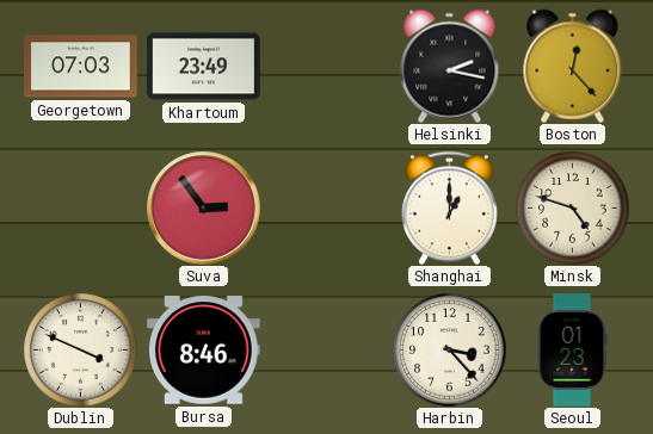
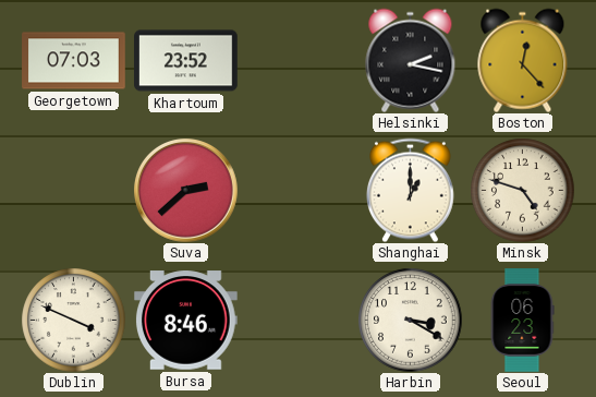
Khartoum: 23:49 -> 23:52
Suva: 2:54 -> 2:38
Harbin: 3:23 -> 3:20
Seoul: 01:23 -> 06:23
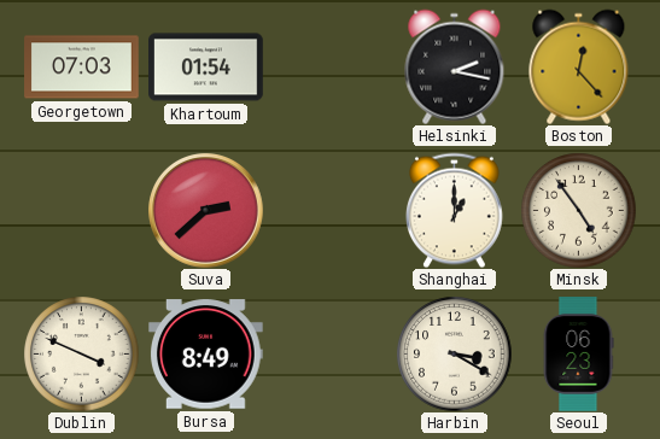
Khartoum: 23:52 -> 01:54
Minsk: 4:48 -> 4:54
Bursa: 8:46 -> 8:49
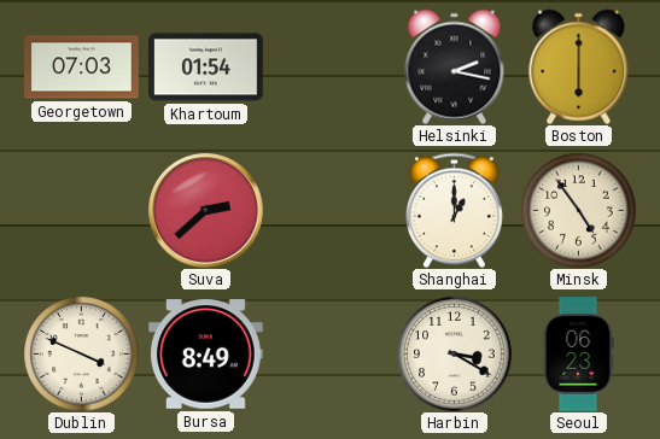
Boston: 12:23 -> 6:00
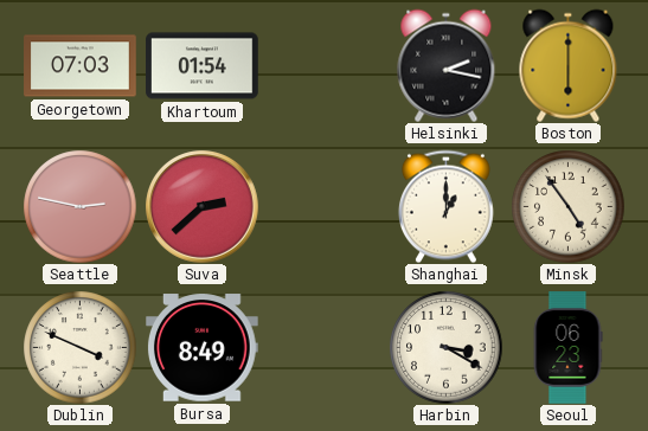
Seattle: none -> 2:47
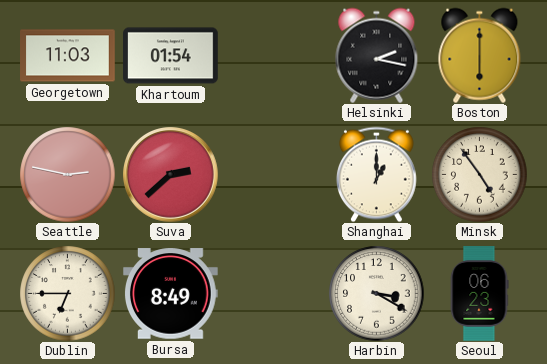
Georgetown: 07:03 -> 11:03
Dublin: 3:49 -> 6:45
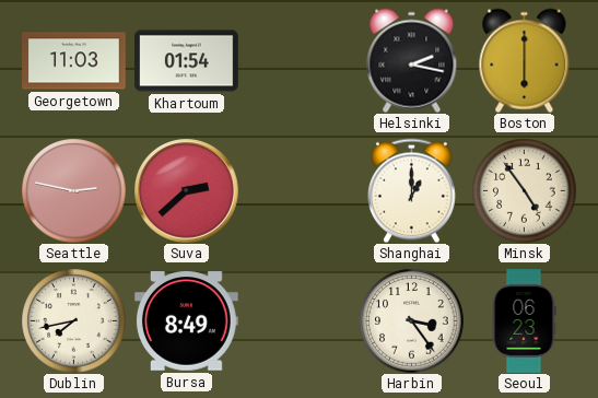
Dublin: 6:45 -> 7:43
Harbin: 3:20 -> 3:24
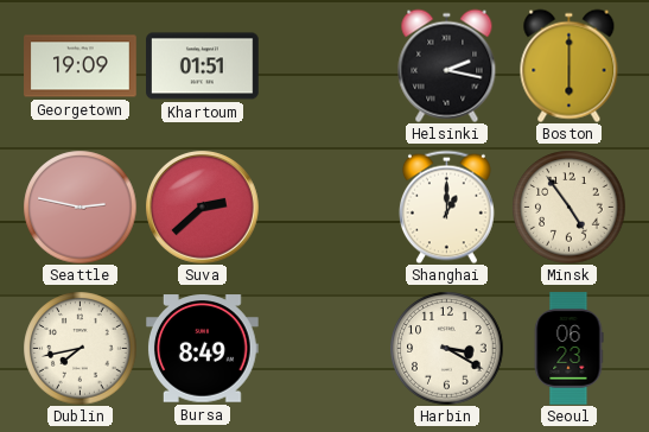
Georgetown: 11:03 -> 19:09
Khartoum: 01:54 -> 01:51
Harbin: 3:24 -> 3:20
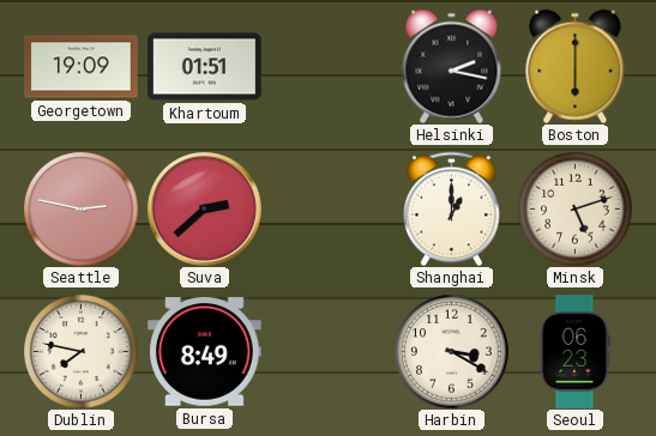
Minsk: 4:54 -> 5:12
Dublin: 7:43 -> 7:47
